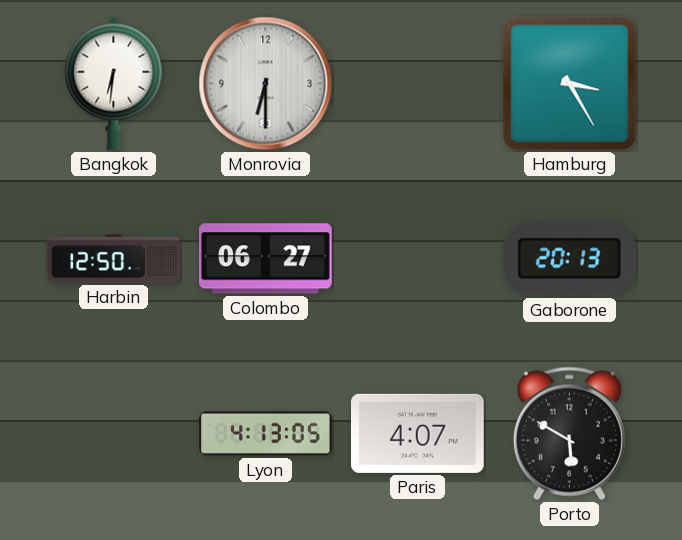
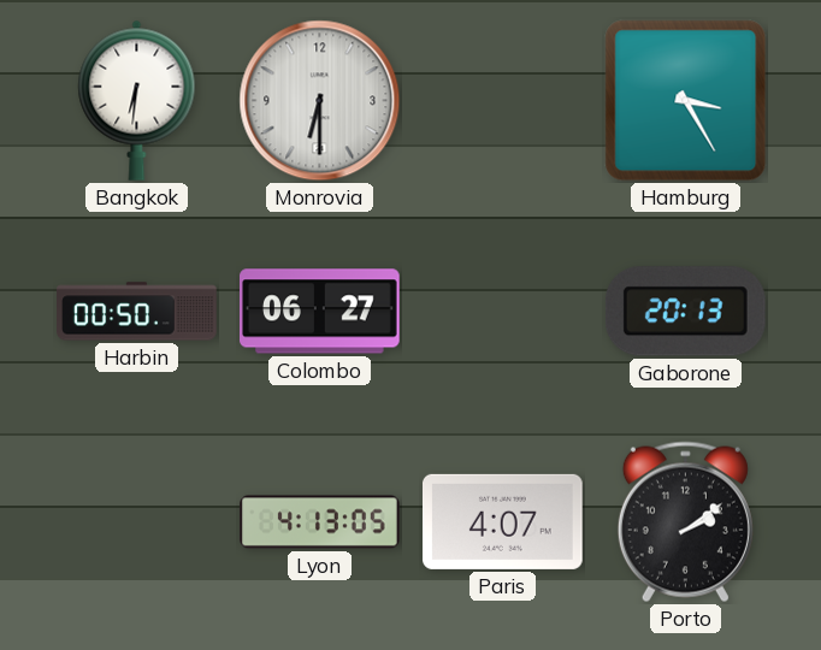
Harbin: 12:50 -> 00:50
Porto: 5:50 -> 2:09
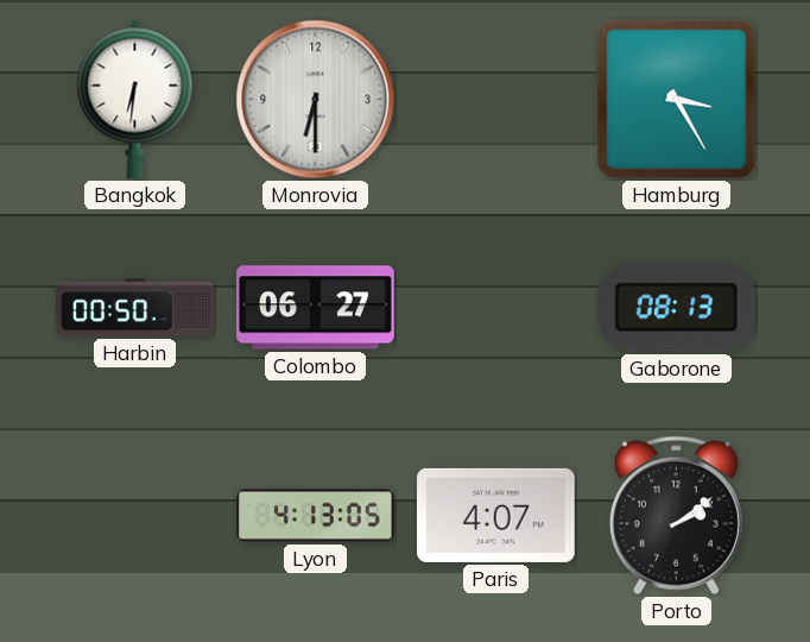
Gaborone: 20:13 -> 08:13
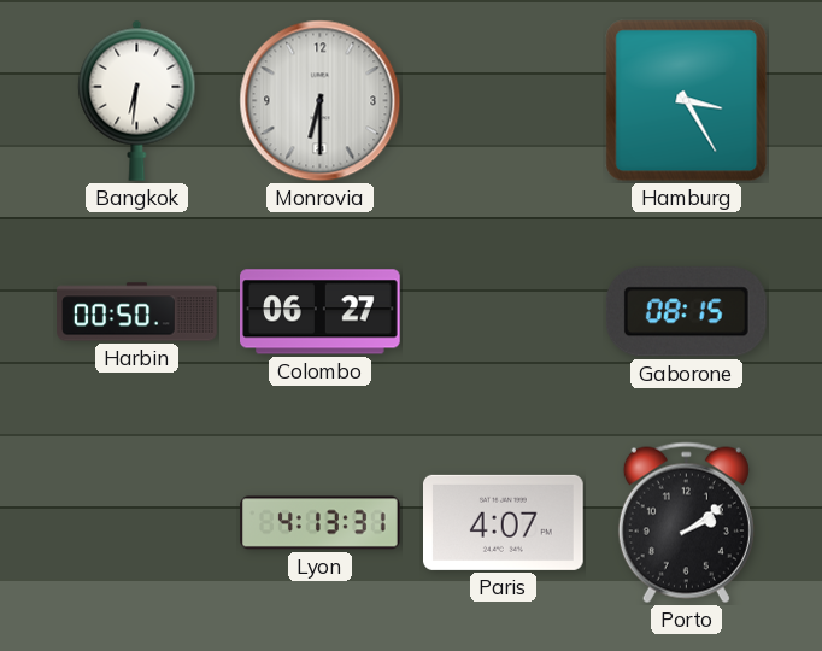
Gaborone: 08:13 -> 08:15
Lyon: 4:13:05 -> 4:13:31
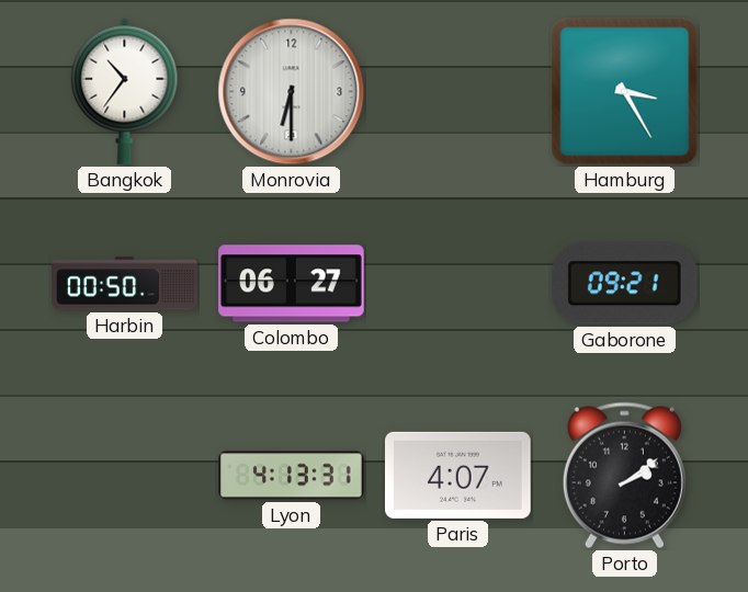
Bangkok: 6:31 -> 10:36
Gaborone: 08:15 -> 09:21
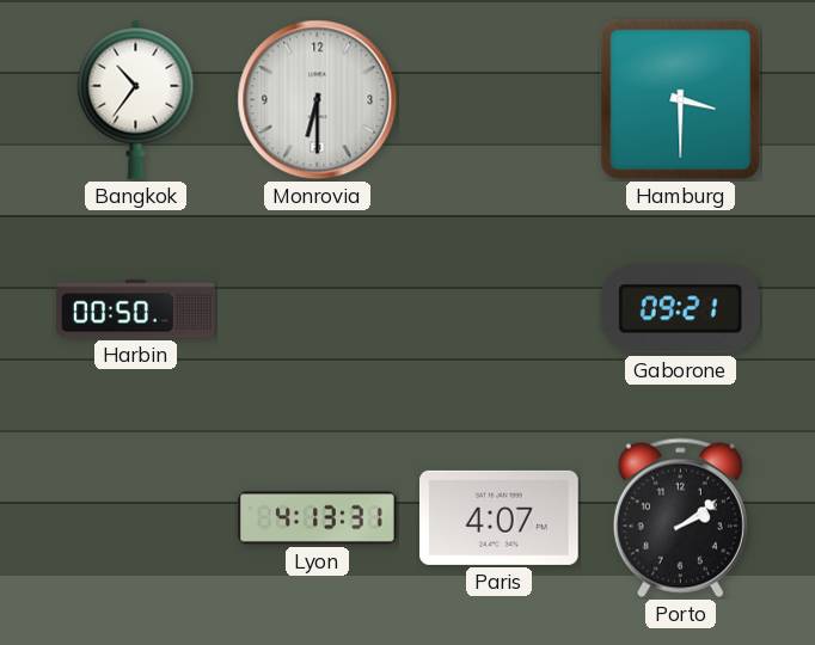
Hamburg: 3:25 -> 3:30
Colombo: 06:27 -> none
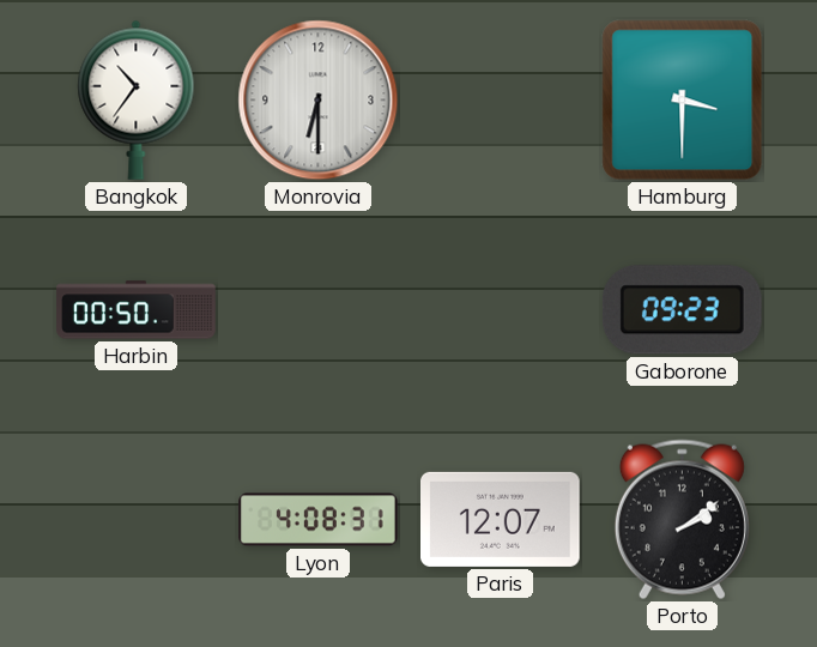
Gaborone: 09:21 -> 09:23
Lyon: 4:13 -> 4:08
Paris: 4:07 -> 12:07
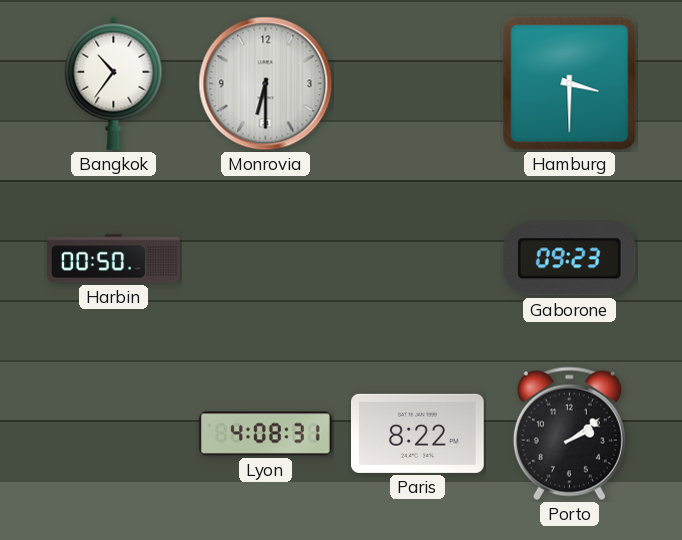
Paris: 12:07 -> 8:22
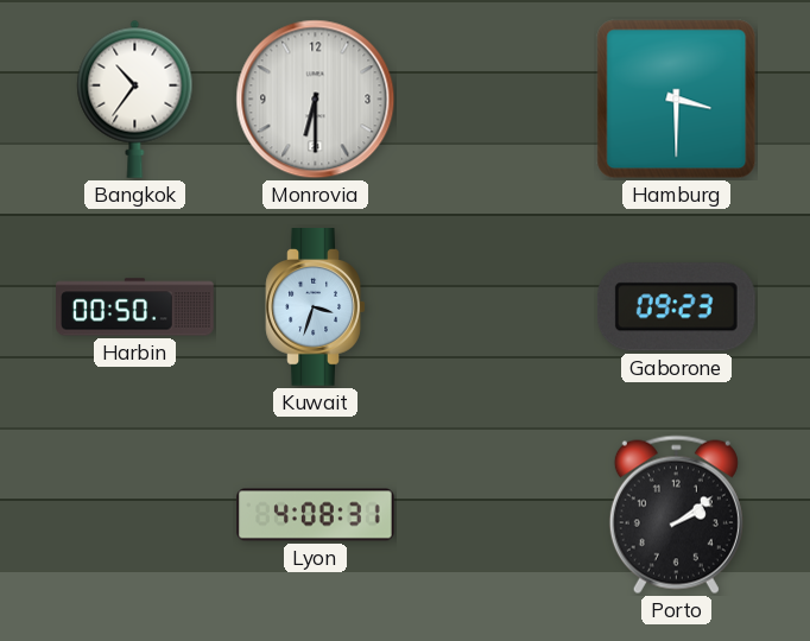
Kuwait: none -> 3:33
Paris: 8:22 -> none
